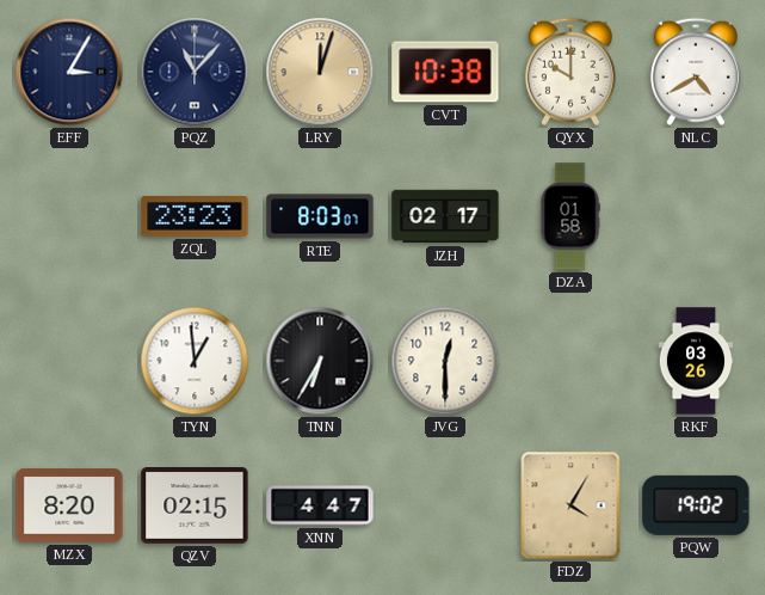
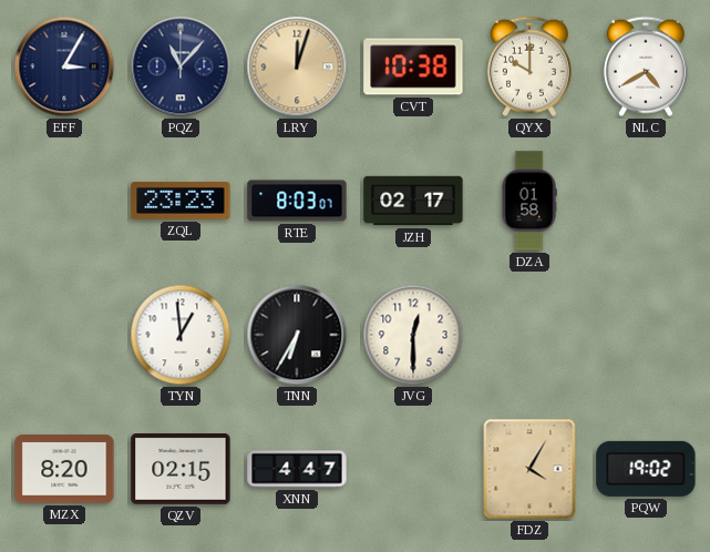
RKF: 03:26 -> none
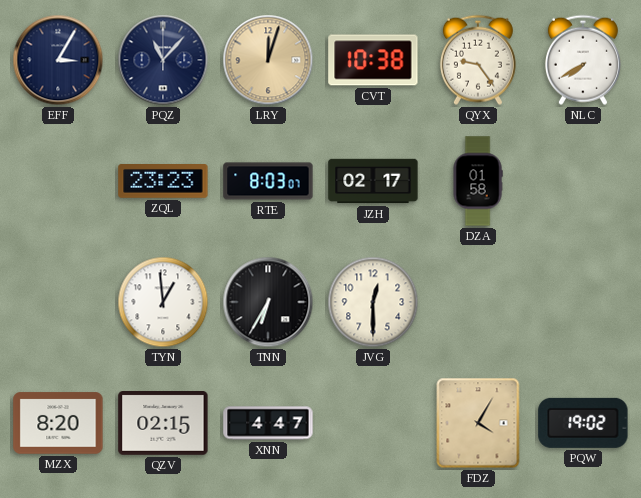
QYX: 10:00 -> 9:24
NLC: 4:40 -> 7:40
